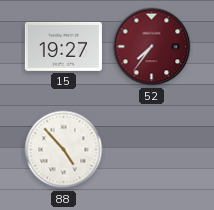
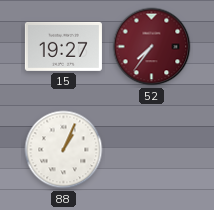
88: 4:53 -> 1:04
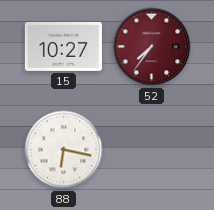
15: 19:27 -> 10:27
88: 1:04 -> 6:17
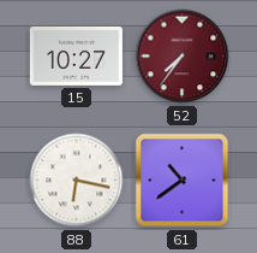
61: none -> 10:39
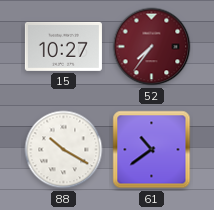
88: 6:17 -> 10:20
